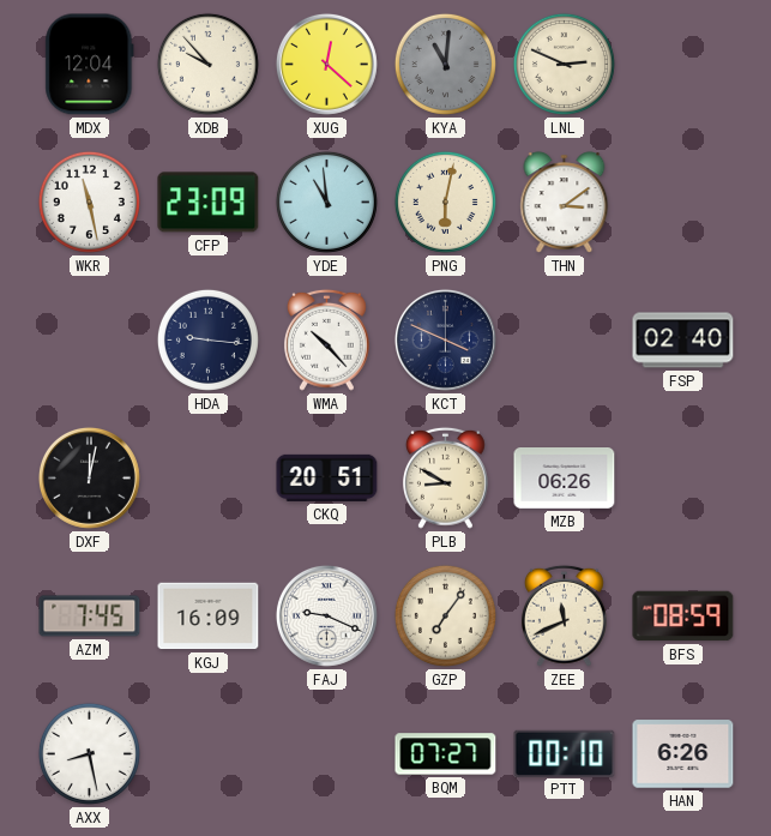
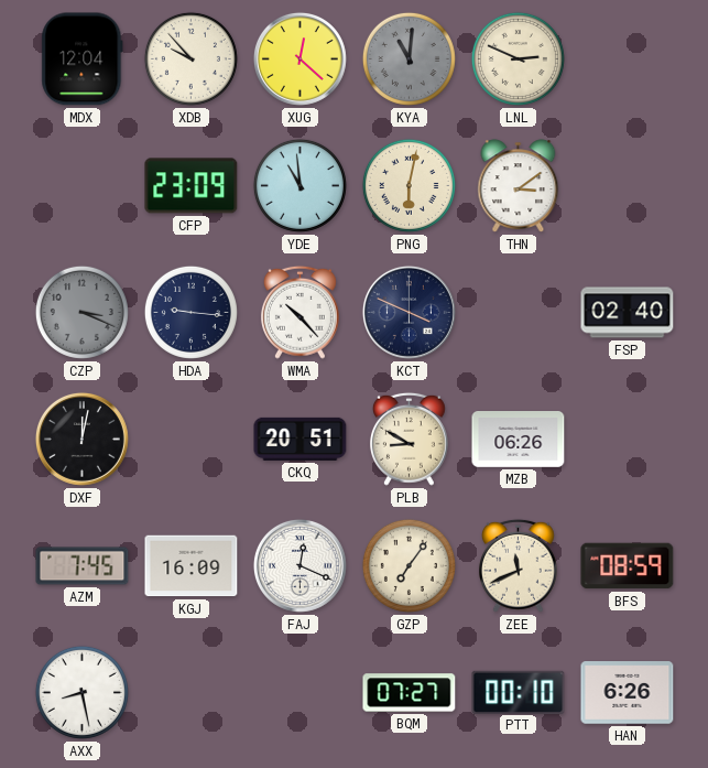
WKR: 11:28 -> none
CZP: none -> 3:19
FAJ: 9:19 -> 12:19
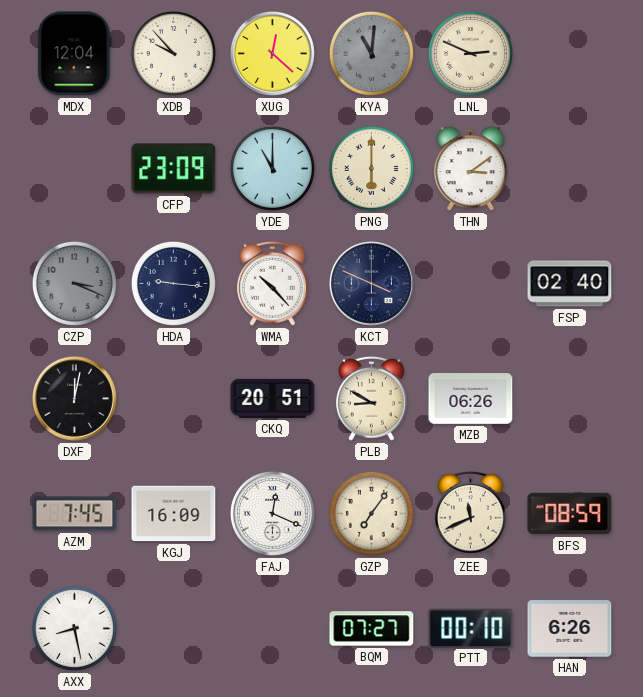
YDE: 10:59 -> 11:00
PNG: 6:02 -> 6:00
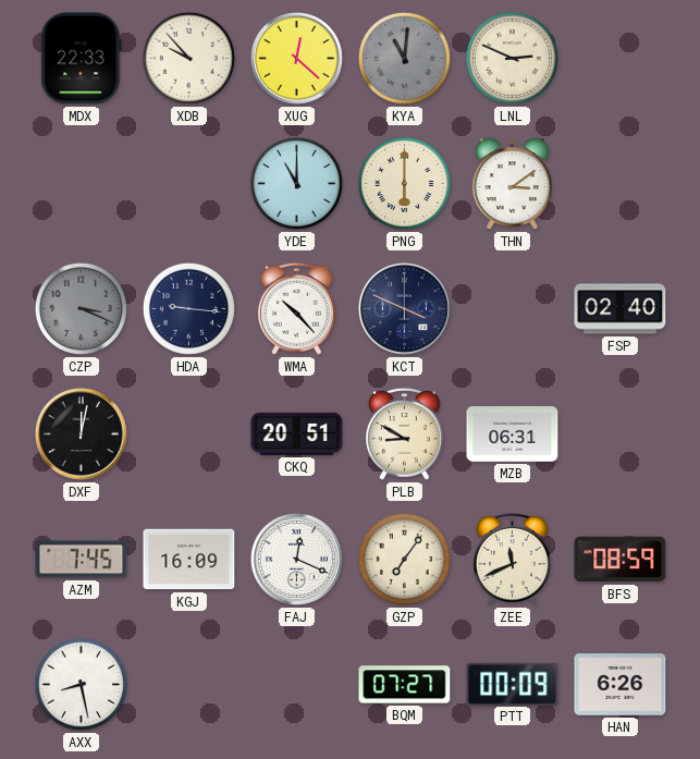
MDX: 12:04 -> 22:33
CFP: 23:09 -> none
MZB: 06:26 -> 06:31
PTT: 00:10 -> 00:09
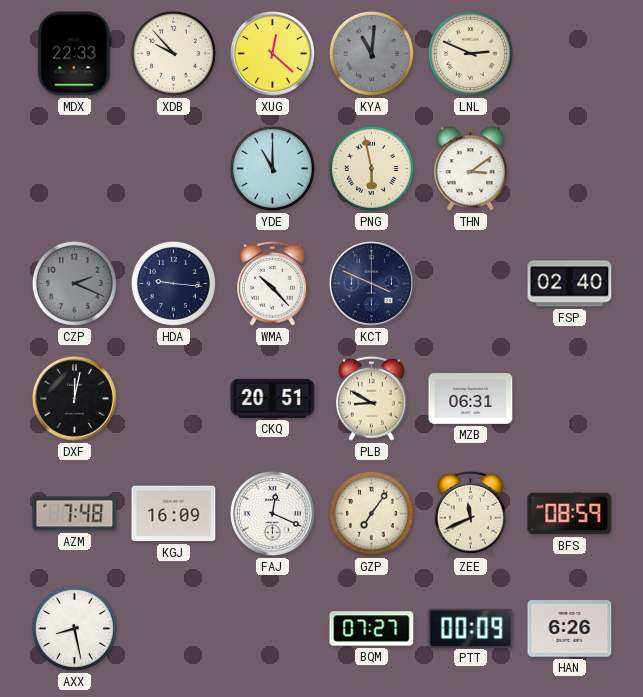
PNG: 6:00 -> 5:58
CZP: 3:19 -> 2:19
AZM: 7:45 -> 7:48
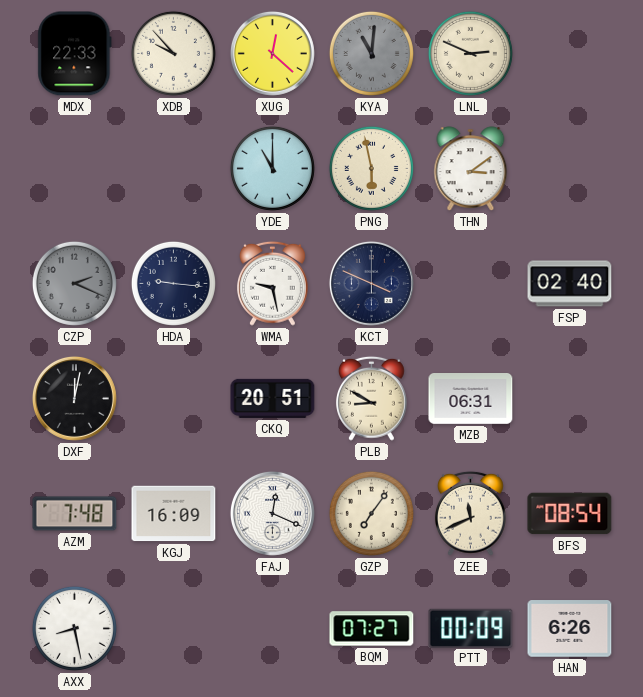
WMA: 10:23 -> 9:28
BFS: 08:59 -> 08:54
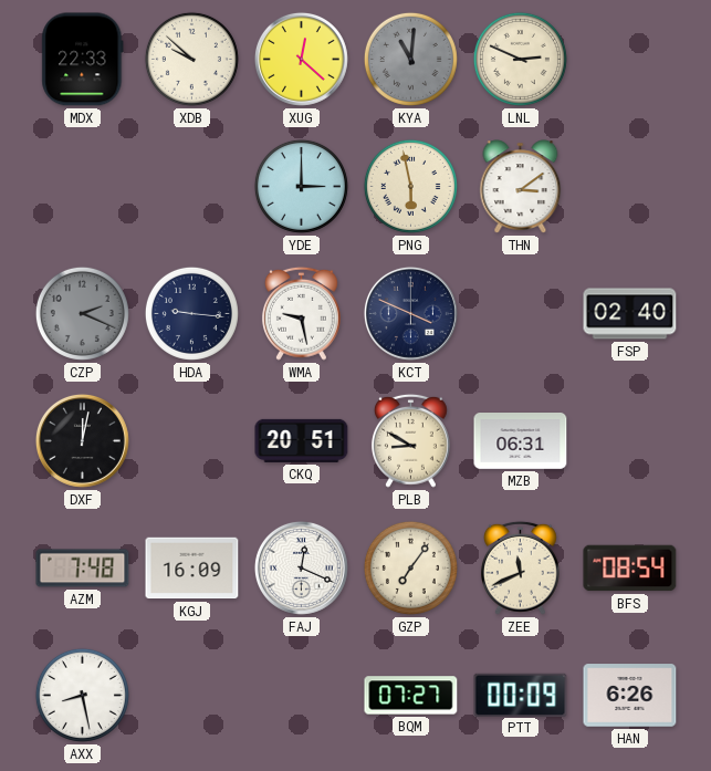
XDB: 9:53 -> 9:52
YDE: 11:00 -> 3:00
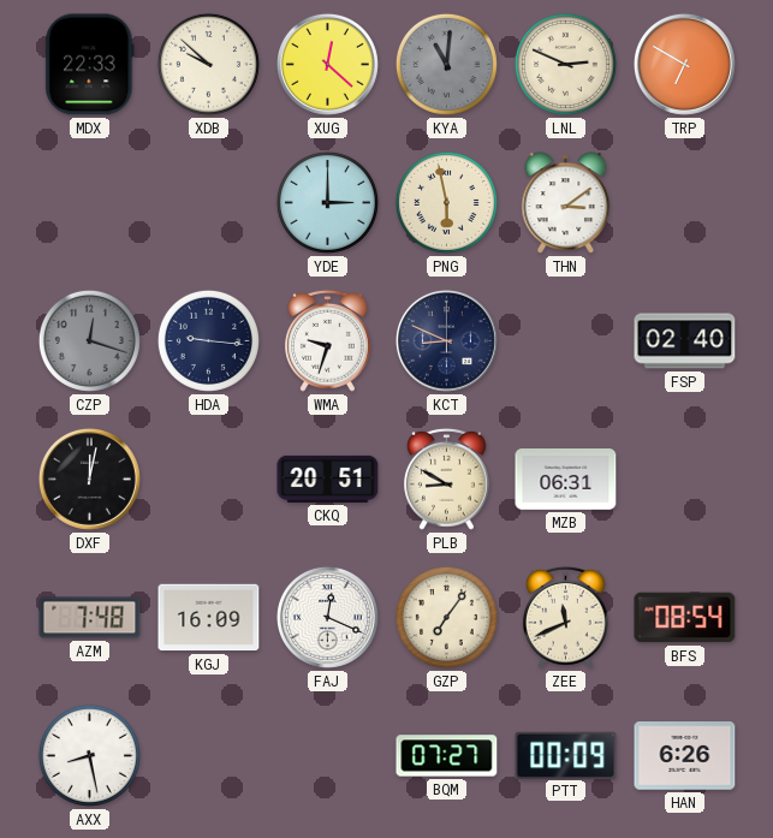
TRP: none -> 6:50
CZP: 2:19 -> 12:18
WMA: 9:28 -> 9:33
KCT: 3:49 -> 8:49
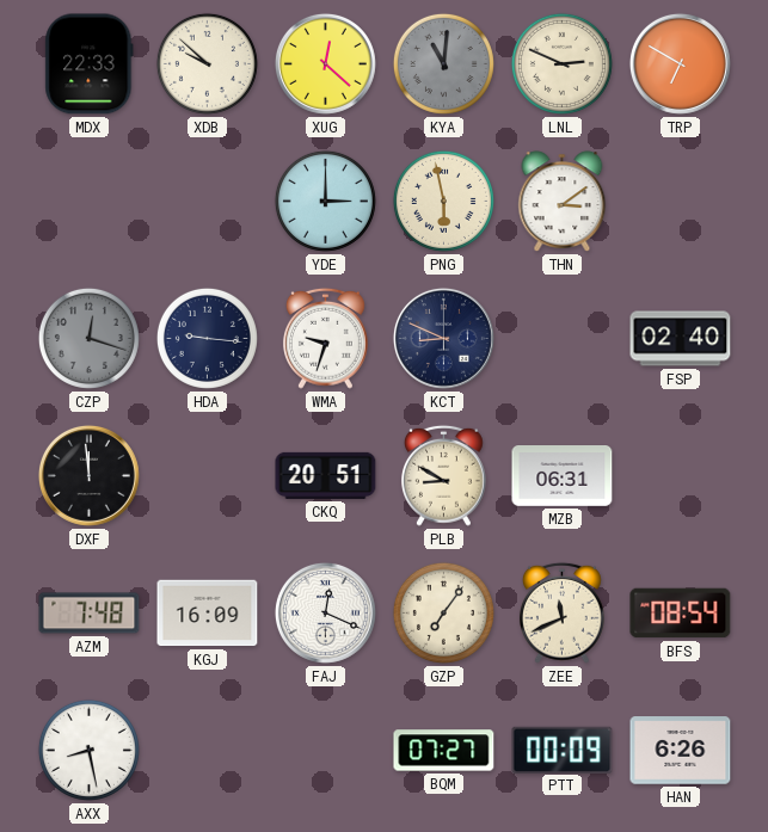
DXF: 12:02 -> 11:59
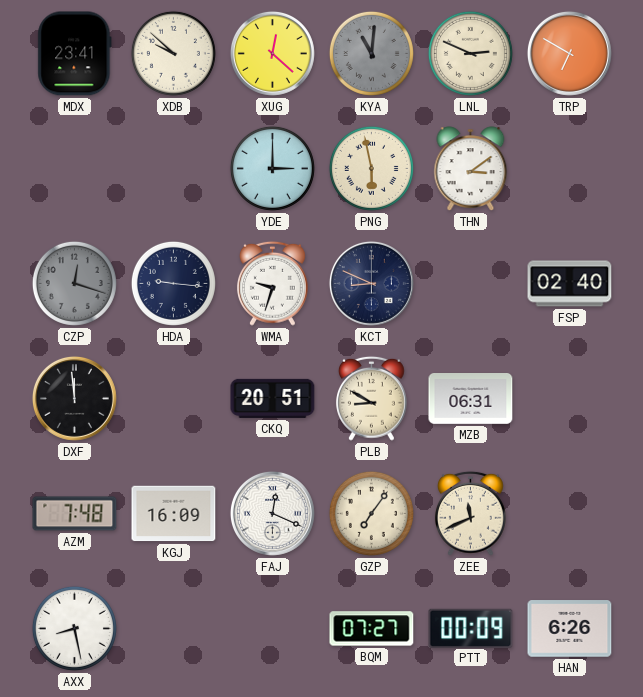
MDX: 22:33 -> 23:41
BFS: 08:54 -> none
